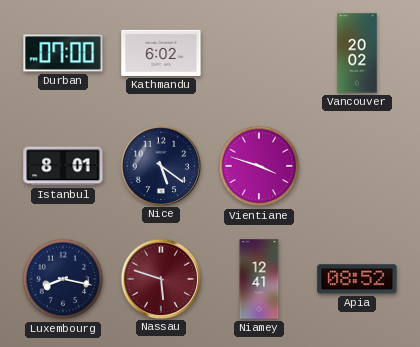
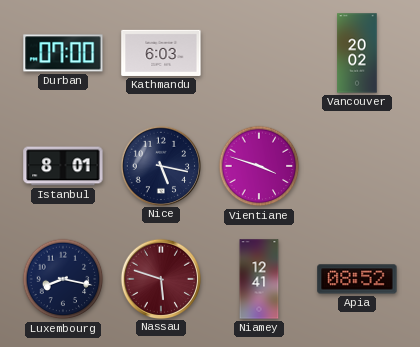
Kathmandu: 6:02 -> 6:03
Nice: 5:21 -> 5:17
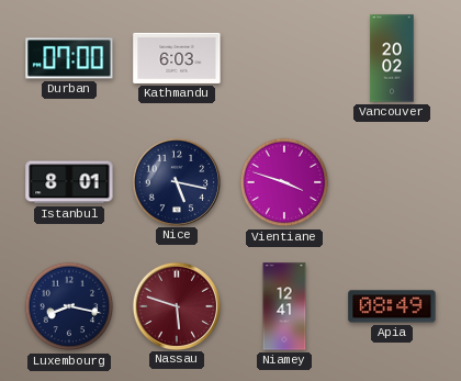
Apia: 08:52 -> 08:49
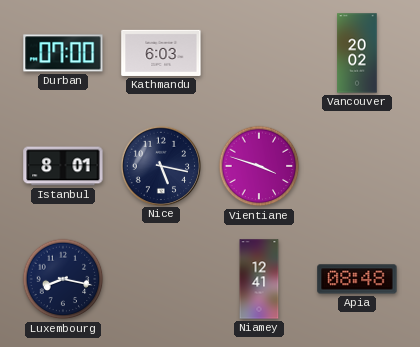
Nassau: 5:48 -> none
Apia: 08:49 -> 08:48
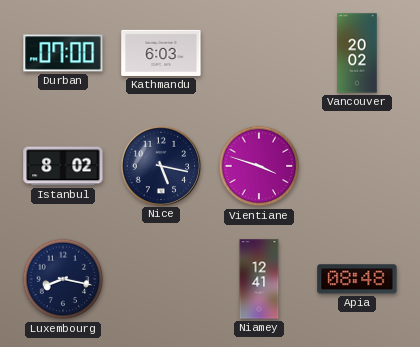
Istanbul: 8:01 -> 8:02
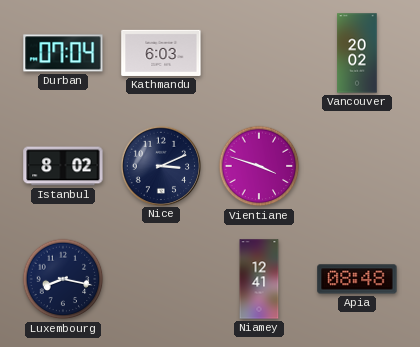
Durban: 07:00 -> 07:04
Nice: 5:17 -> 3:11
